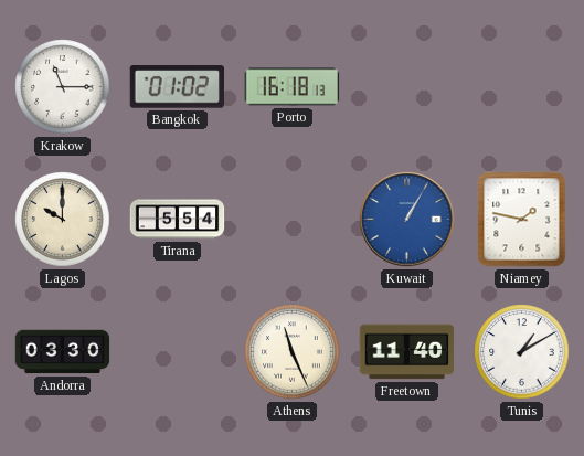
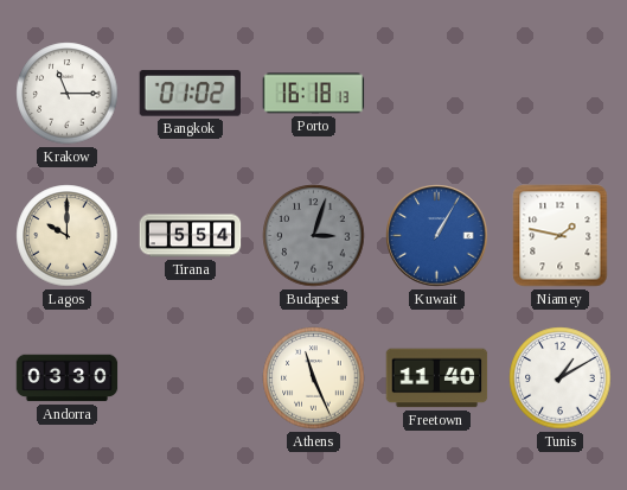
Budapest: none -> 3:03
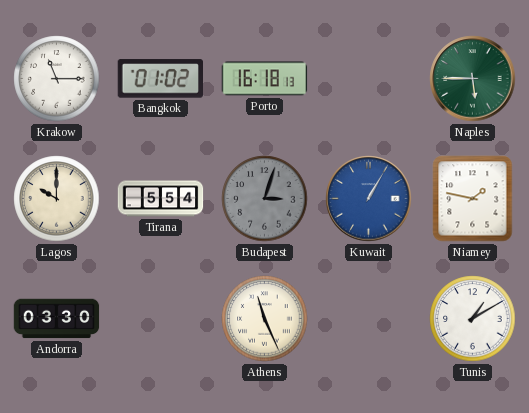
Naples: none -> 5:45
Freetown: 11:40 -> none
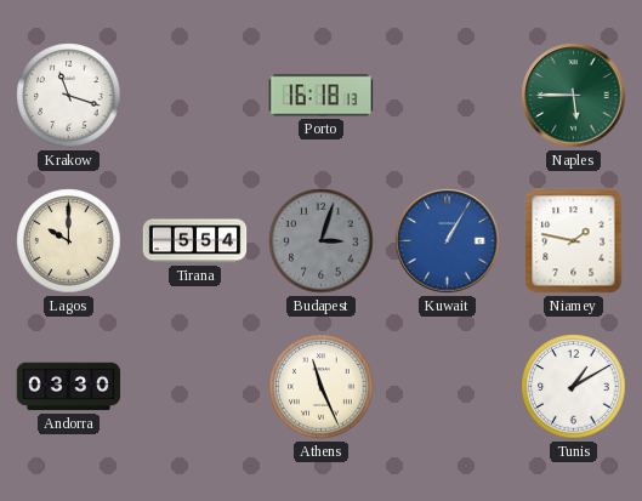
Krakow: 11:15 -> 11:18
Bangkok: 01:02 -> none
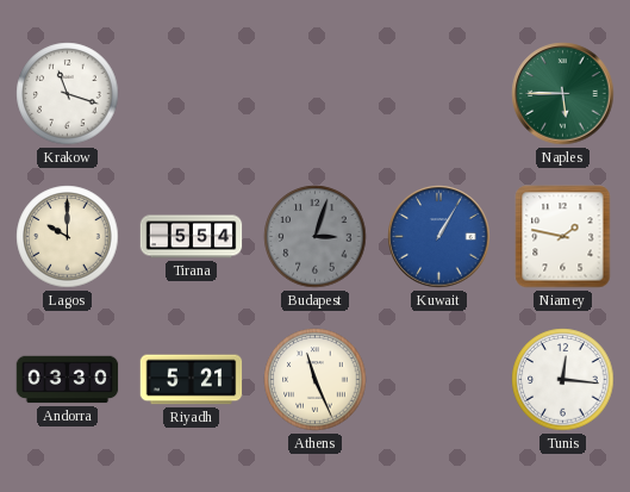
Porto: 16:18 -> none
Riyadh: none -> 5:21
Tunis: 1:10 -> 12:16
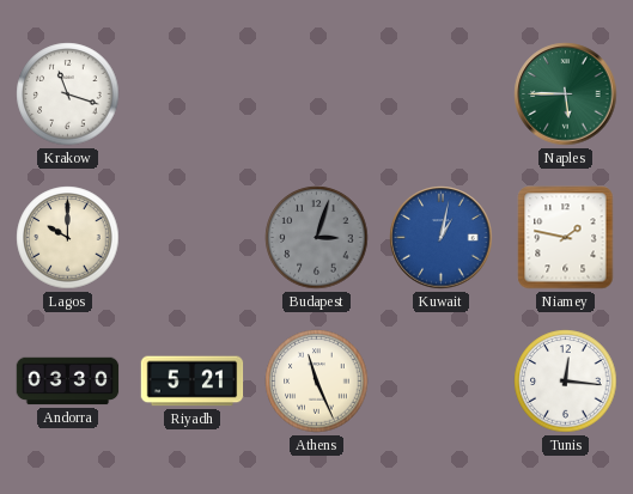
Tirana: 5:54 -> none
Kuwait: 1:05 -> 1:02
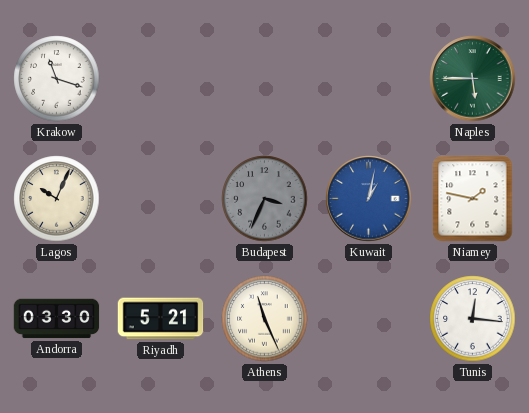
Lagos: 10:00 -> 10:04
Budapest: 3:03 -> 3:34
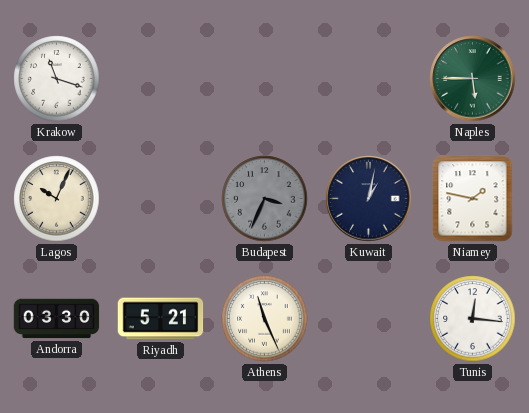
Kuwait dial: blue -> navy
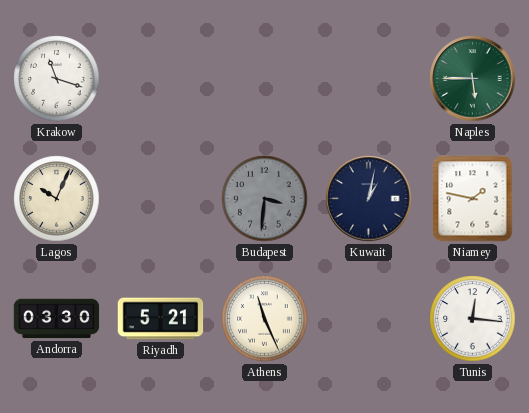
Budapest: 3:34 -> 3:31
